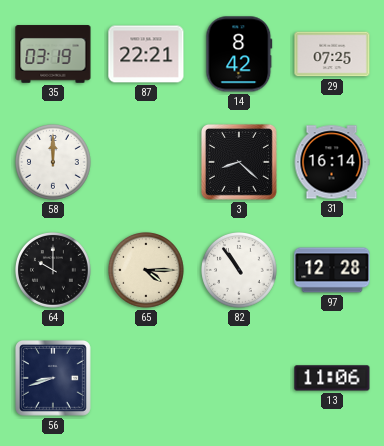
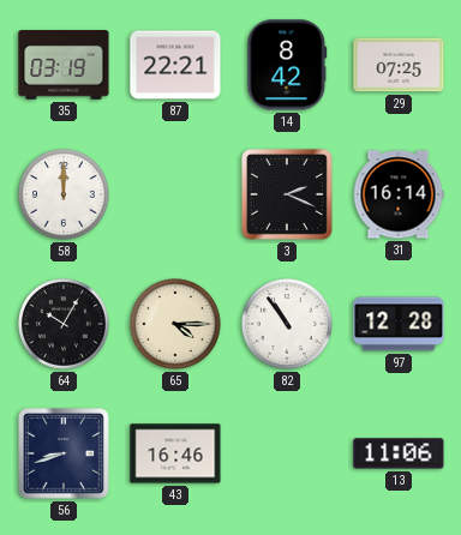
3: 8:22 -> 2:19
64: 10:00 -> 10:05
43: none -> 16:46
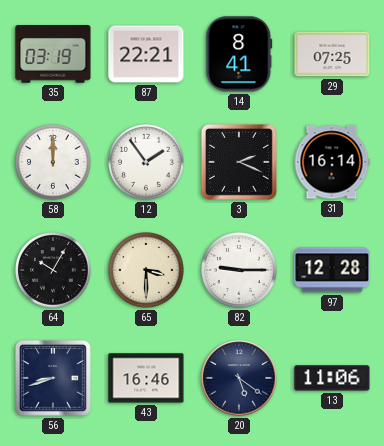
14: 8:42 -> 8:41
12: none -> 1:54
65: 4:15 -> 3:30
82: 10:54 -> 9:15
20: none -> 5:21
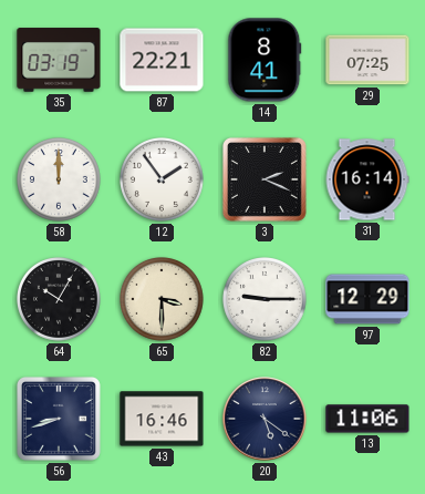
97: 12:28 -> 12:29
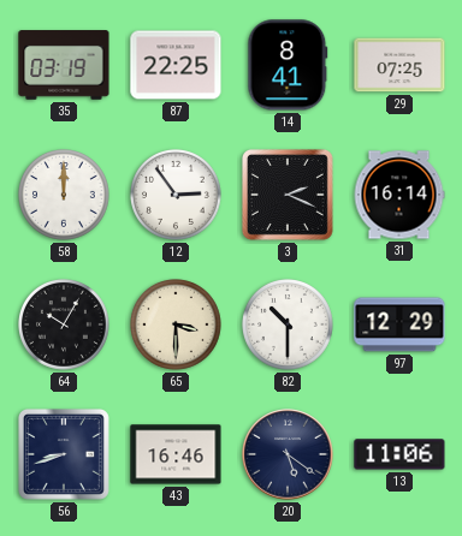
87: 22:21 -> 22:25
12: 1:54 -> 2:54
82: 9:15 -> 10:30
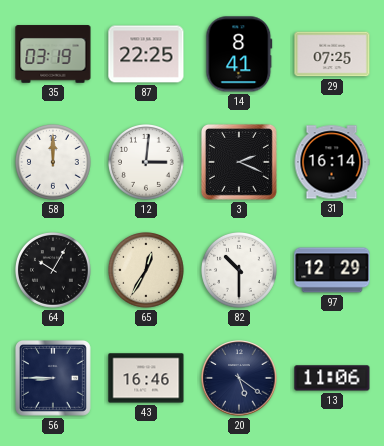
12: 2:54 -> 3:01
65: 3:30 -> 12:35
56: 8:42 -> 8:45
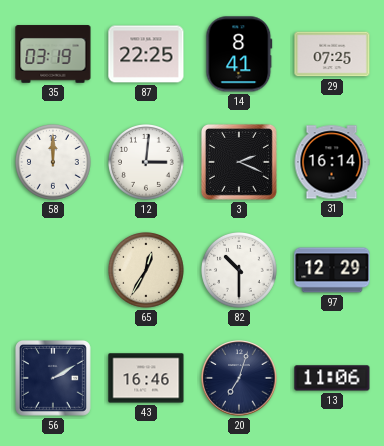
64: 10:05 -> none
56: 8:45 -> 2:10
20: 5:21 -> 7:03
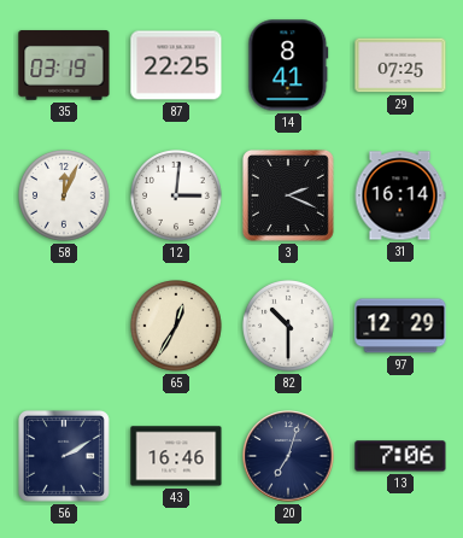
58: 12:00 -> 12:04
13: 11:06 -> 7:06
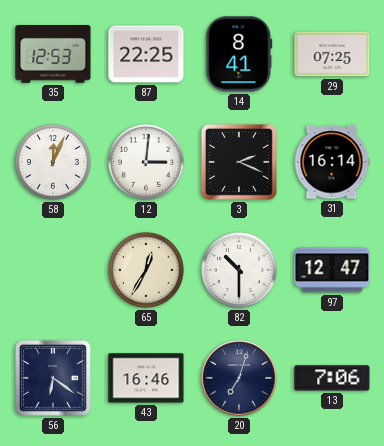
35: 03:19 -> 12:53
97: 12:29 -> 12:47
56: 2:10 -> 6:21
